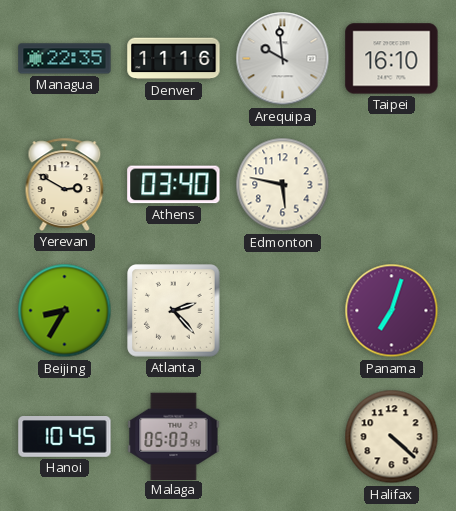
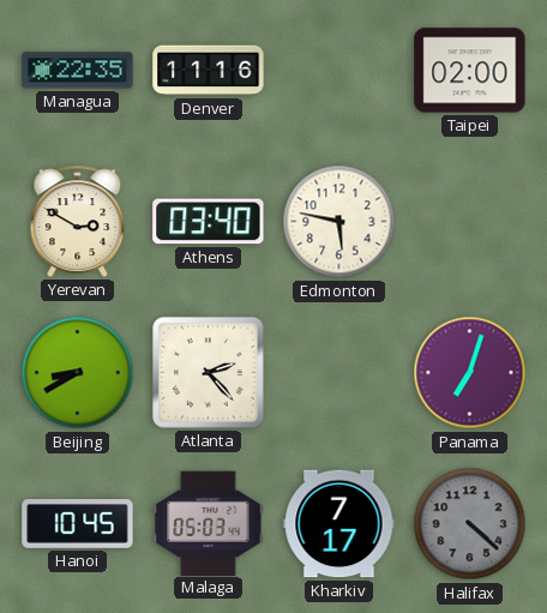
Arequipa: 9:59 -> none
Taipei: 16:10 -> 02:00
Beijing: 8:35 -> 8:40
Kharkiv: none -> 7:17
Halifax dial: cream -> grey
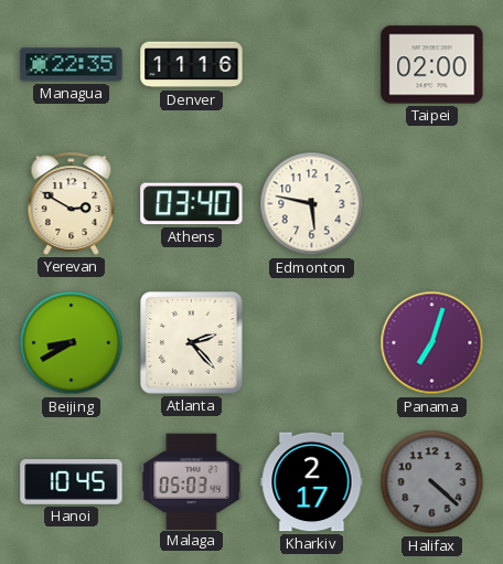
Kharkiv: 7:17 -> 2:17
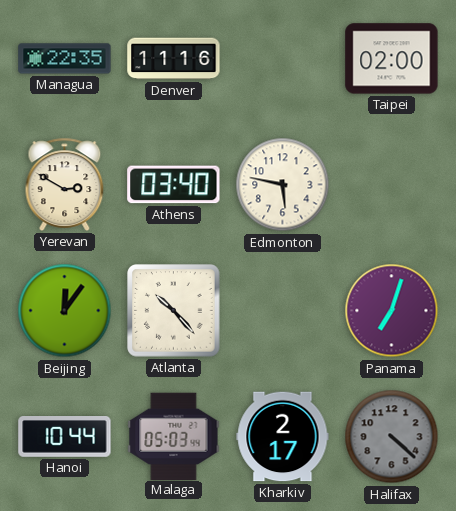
Beijing: 8:40 -> 12:06
Atlanta: 2:23 -> 10:23
Hanoi: 10:45 -> 10:44
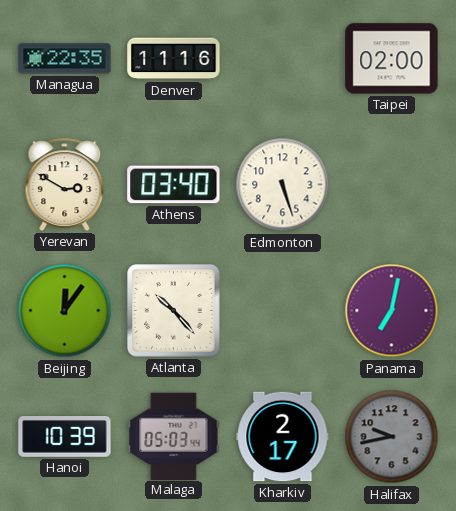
Edmonton: 5:47 -> 5:27
Panama: 7:03 -> 7:02
Hanoi: 10:44 -> 10:39
Halifax: 4:22 -> 9:43
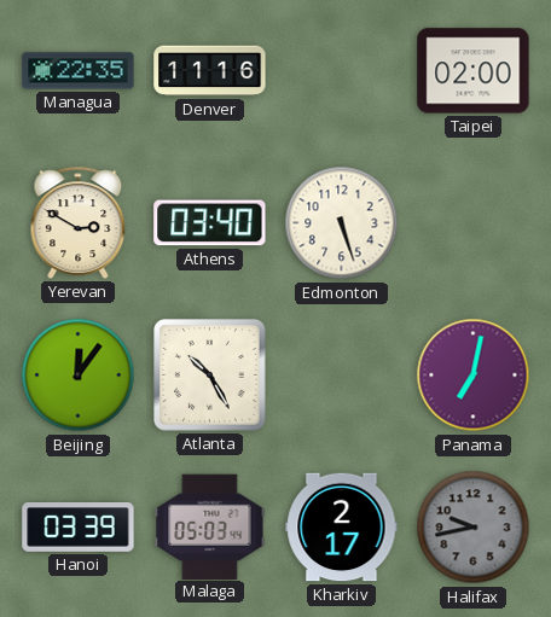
Atlanta: 10:23 -> 10:25
Hanoi: 10:39 -> 03:39
